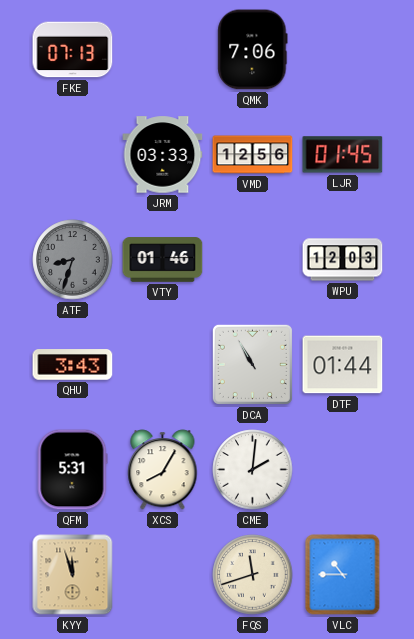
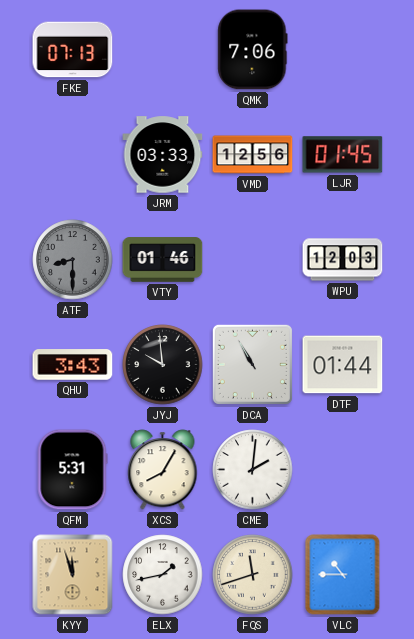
ATF: 8:33 -> 8:30
JYJ: none -> 9:59
ELX: none -> 1:43
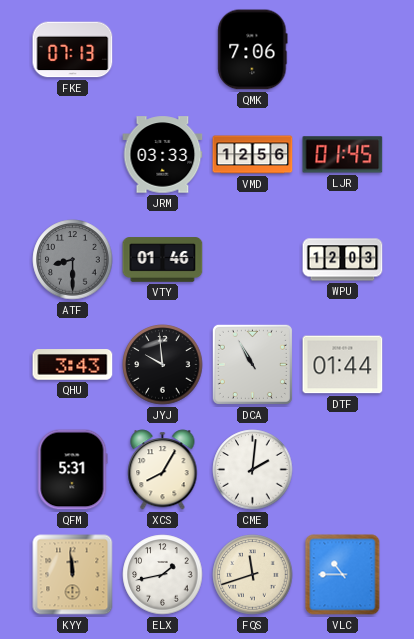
KYY: 11:57 -> 11:59
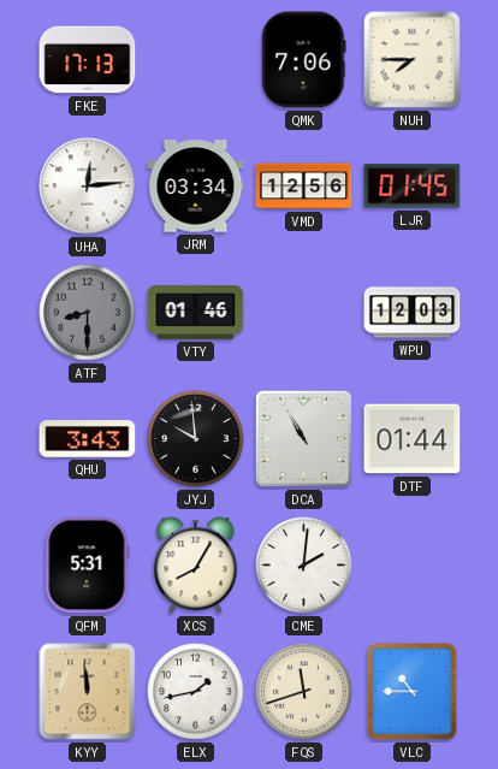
FKE: 07:13 -> 17:13
NUH: none -> 7:45
UHA: none -> 12:14
JRM: 03:33 -> 03:34
